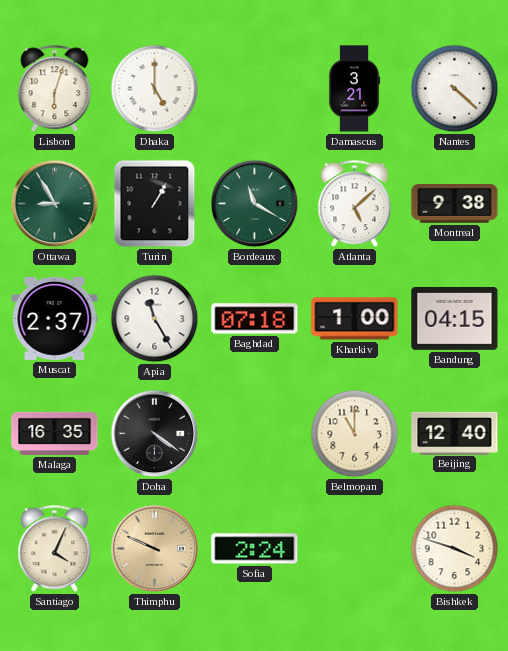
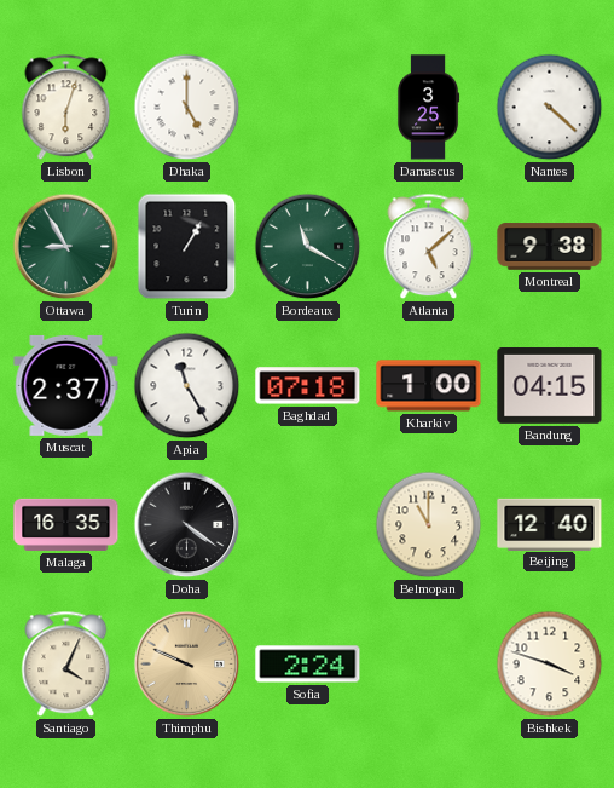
Damascus: 3:21 -> 3:25
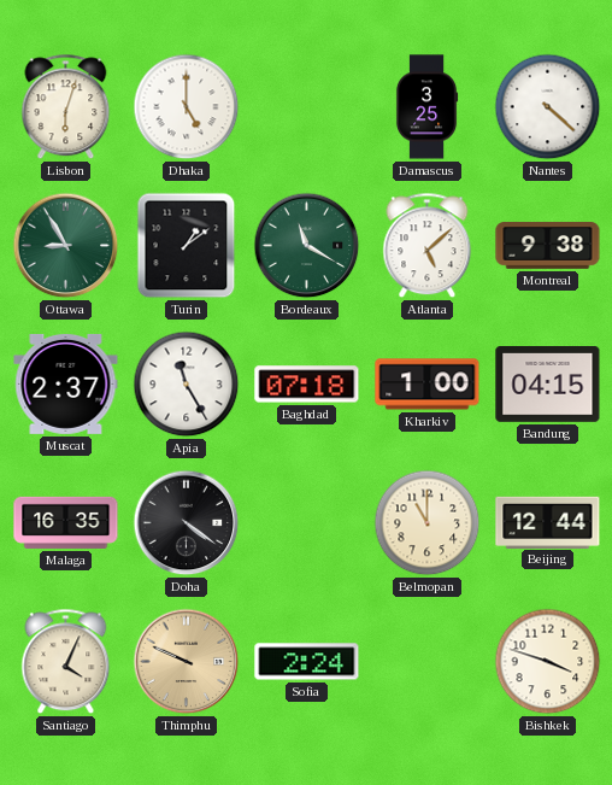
Turin: 1:05 -> 1:09
Beijing: 12:40 -> 12:44
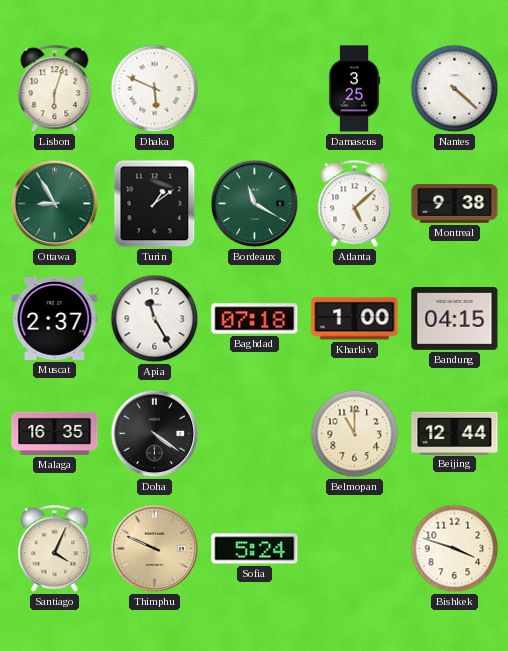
Dhaka: 5:00 -> 5:49
Sofia: 2:24 -> 5:24
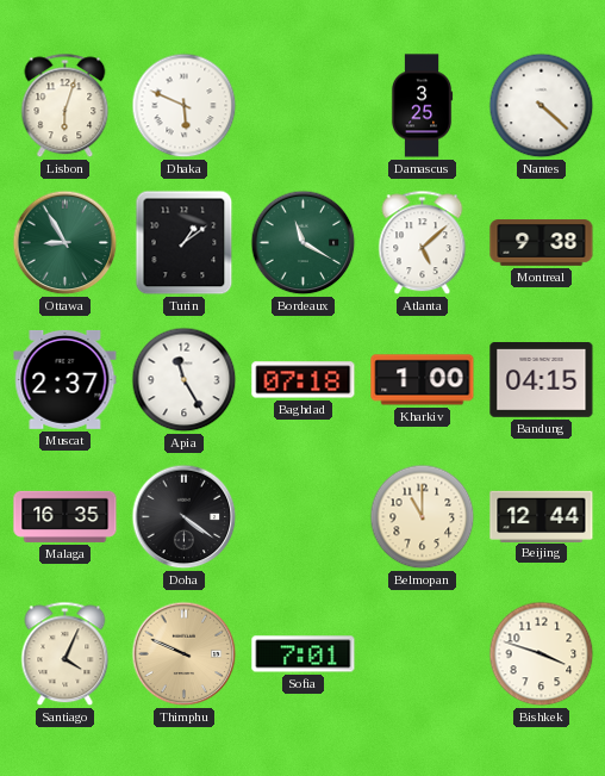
Sofia: 5:24 -> 7:01
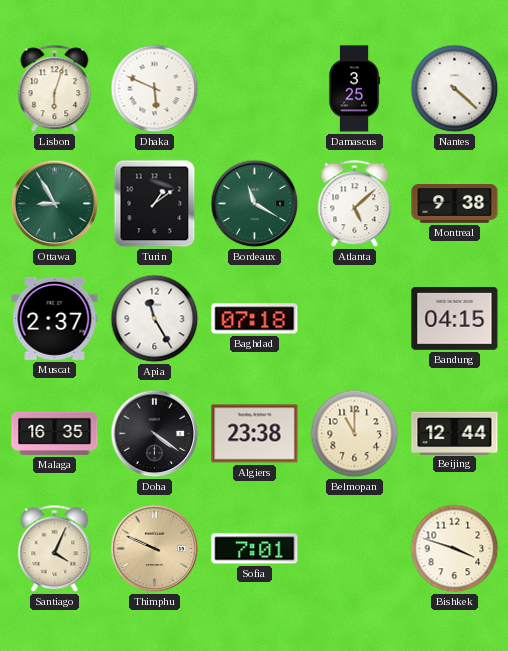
Kharkiv: 1:00 -> none
Algiers: none -> 23:38
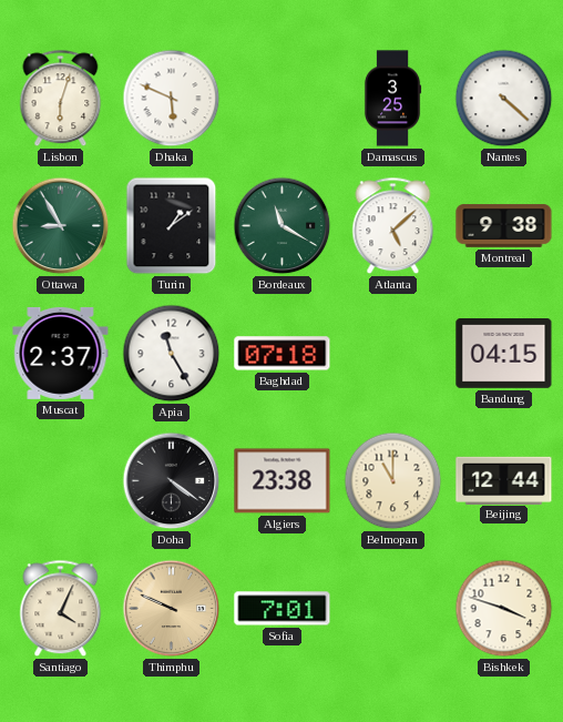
Malaga: 16:35 -> none
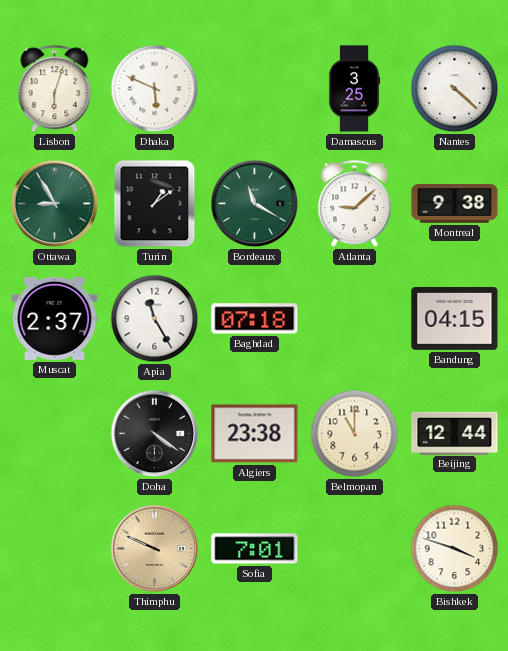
Atlanta: 5:08 -> 9:08
Santiago: 4:04 -> none
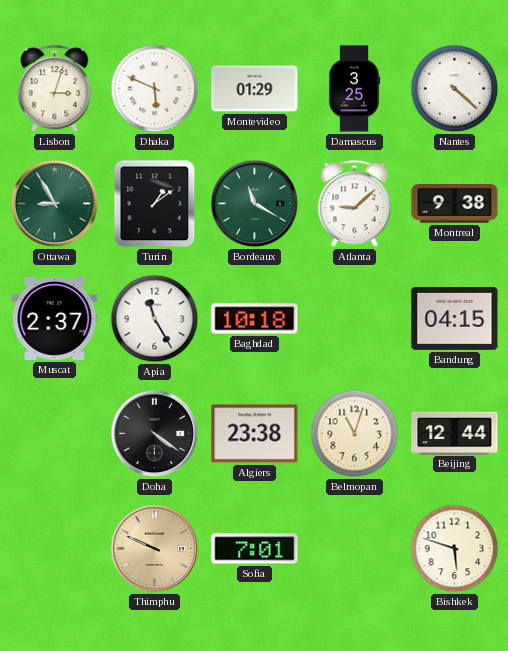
Lisbon: 6:03 -> 3:03
Montevideo: none -> 01:29
Baghdad: 07:18 -> 10:18
Belmopan: 11:00 -> 11:03
Bishkek: 3:48 -> 5:48
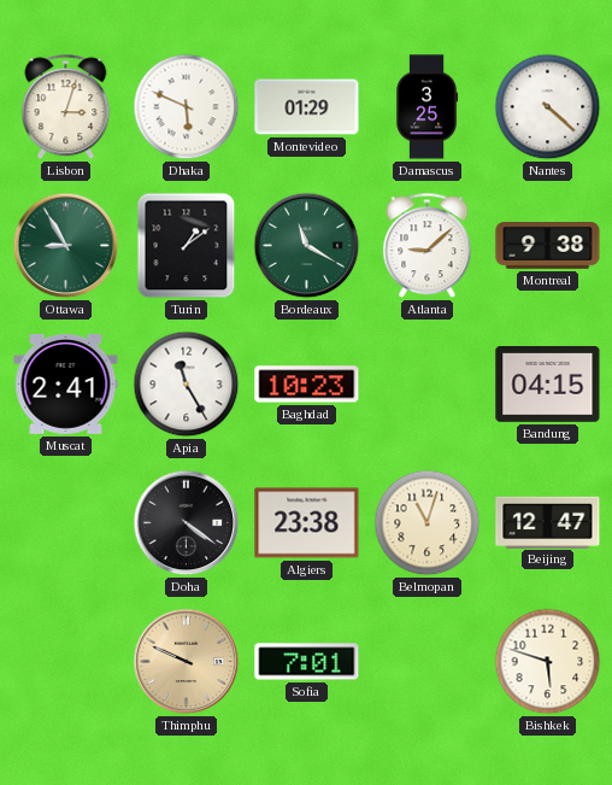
Muscat: 2:37 -> 2:41
Baghdad: 10:18 -> 10:23
Beijing: 12:44 -> 12:47
